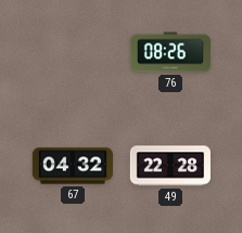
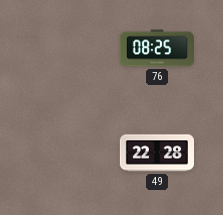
76: 08:26 -> 08:25
67: 04:32 -> none
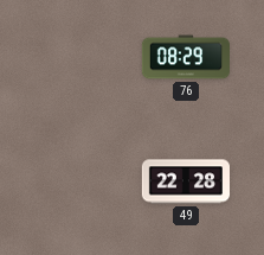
76: 08:25 -> 08:29
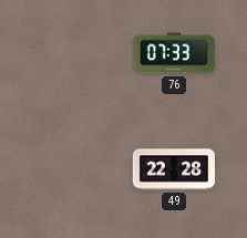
76: 08:29 -> 07:33
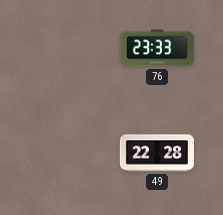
76: 07:33 -> 23:33
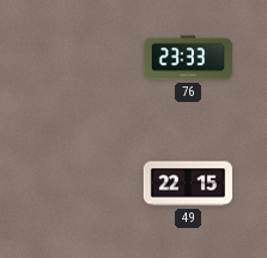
49: 22:28 -> 22:15
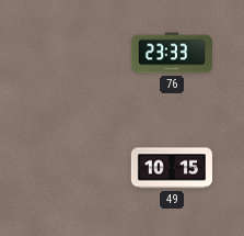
49: 22:15 -> 10:15
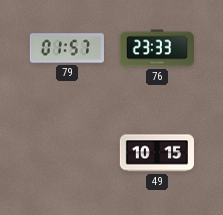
79: none -> 01:57
